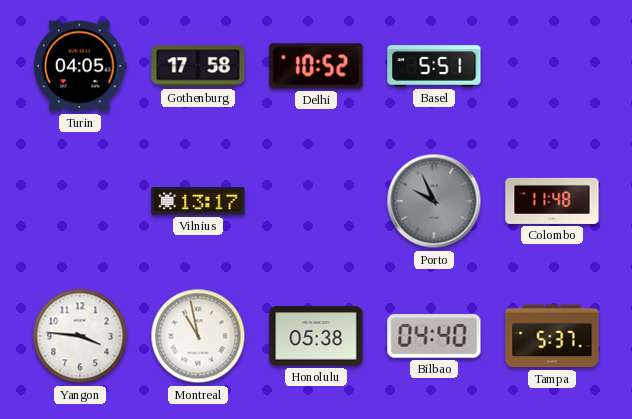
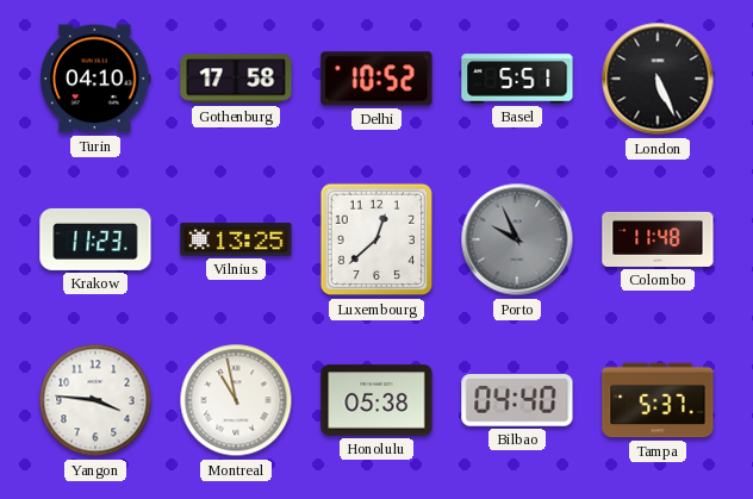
Turin: 04:05 -> 04:10
London: none -> 5:26
Krakow: none -> 11:23
Vilnius: 13:17 -> 13:25
Luxembourg: none -> 12:38
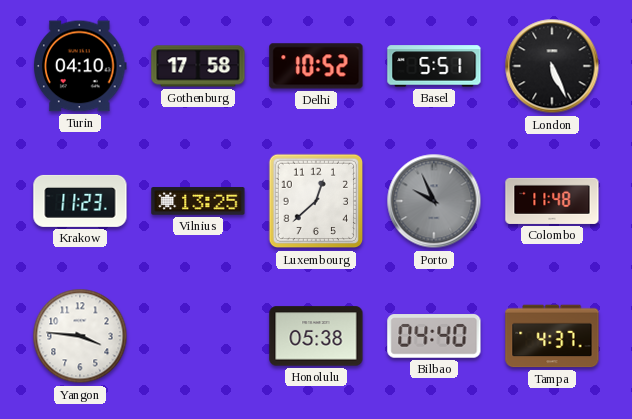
Montreal: 10:58 -> none
Tampa: 5:37 -> 4:37
